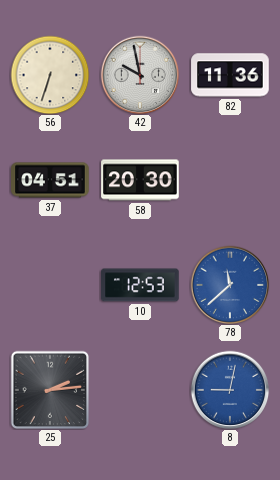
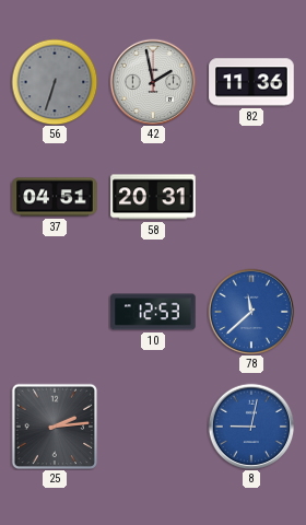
56 dial: cream -> grey
42: 9:58 -> 1:58
58: 20:30 -> 20:31
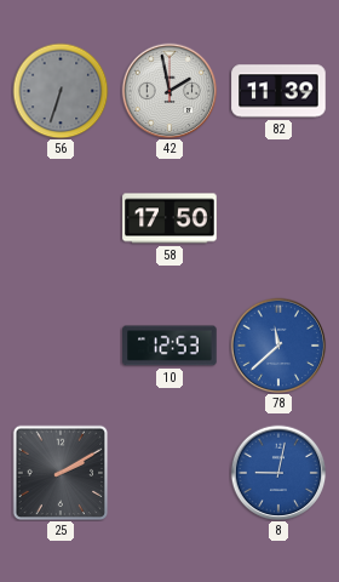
82: 11:36 -> 11:39
37: 04:51 -> none
58: 20:31 -> 17:50
25: 2:14 -> 2:10
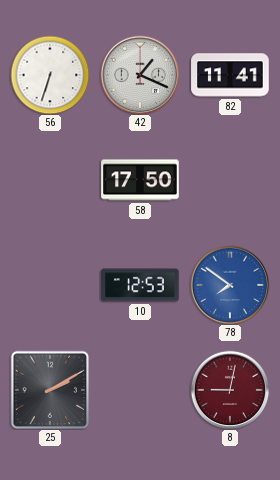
56 dial: grey -> white
42: 1:58 -> 1:19
82: 11:39 -> 11:41
78: 11:38 -> 7:51
8 dial: blue -> burgundy
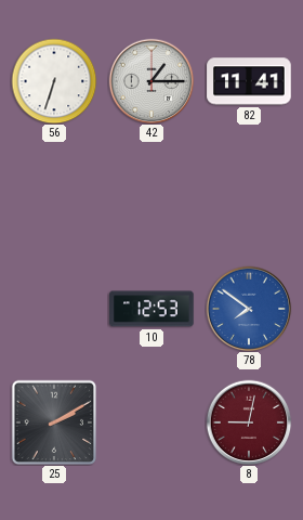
42: 1:19 -> 1:15
58: 17:50 -> none
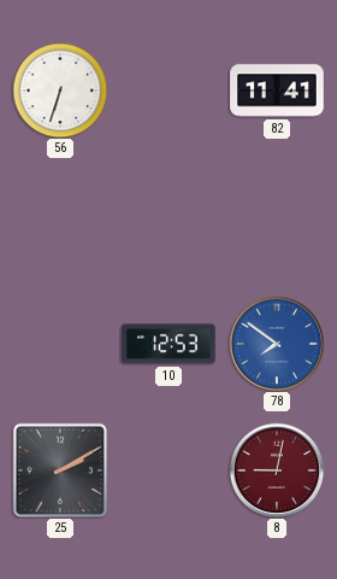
42: 1:15 -> none
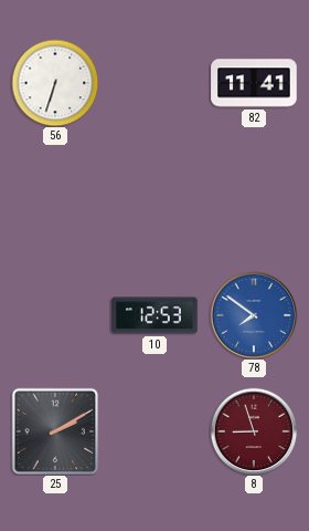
8: 9:02 -> 8:57
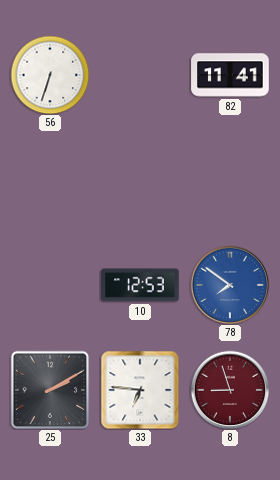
33: none -> 6:46
